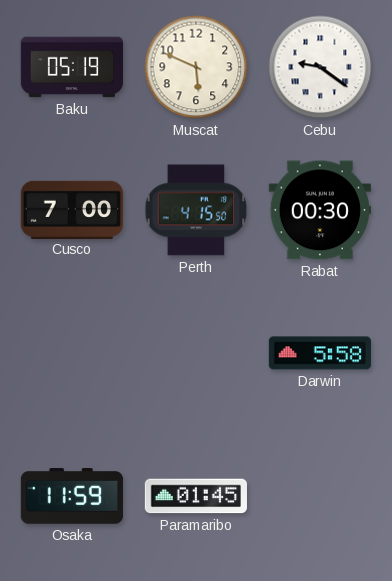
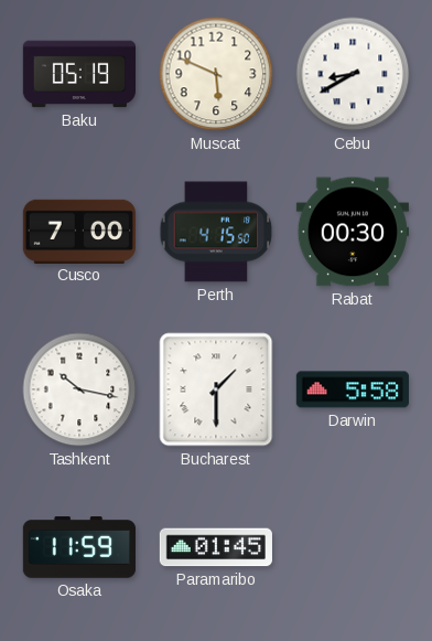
Cebu: 9:21 -> 8:40
Tashkent: none -> 10:17
Bucharest: none -> 1:30
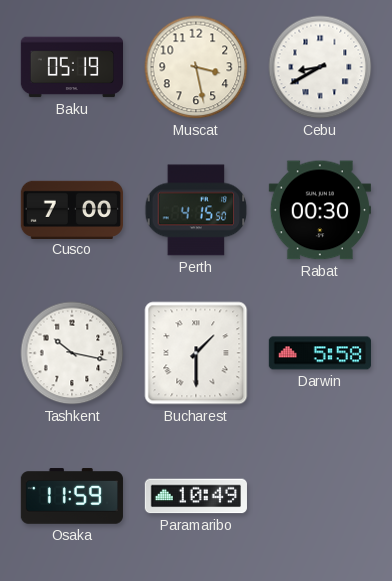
Muscat: 5:49 -> 3:28
Paramaribo: 01:45 -> 10:49
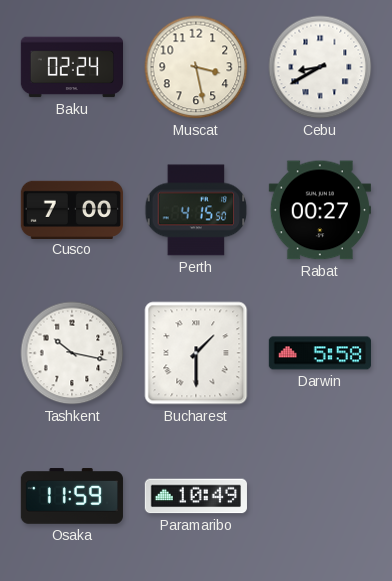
Baku: 05:19 -> 02:24
Rabat: 00:30 -> 00:27
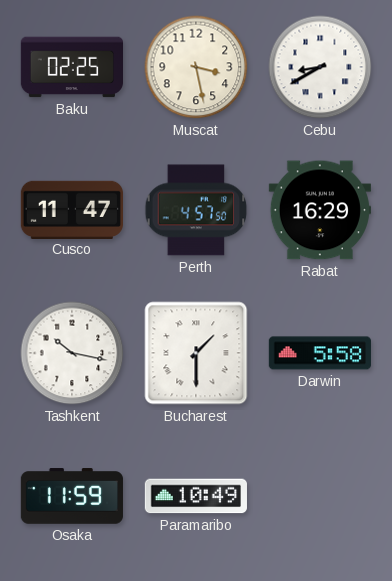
Baku: 02:24 -> 02:25
Cusco: 7:00 -> 11:47
Perth: 4:15 -> 4:57
Rabat: 00:27 -> 16:29
